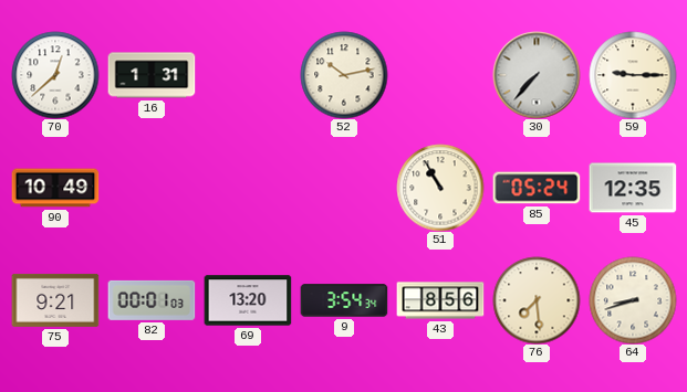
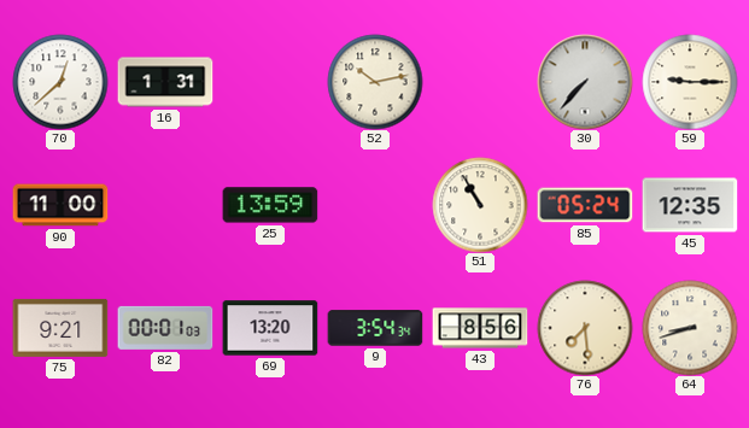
90: 10:49 -> 11:00
25: none -> 13:59
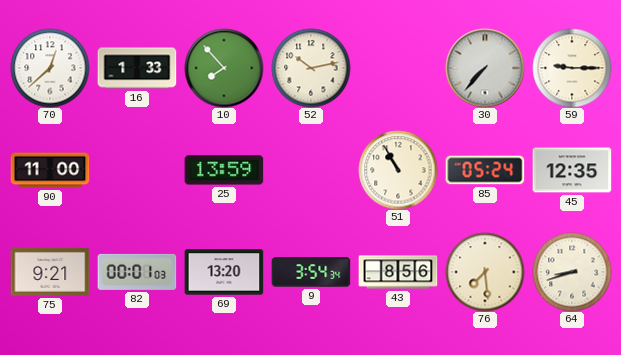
16: 1:31 -> 1:33
10: none -> 7:53
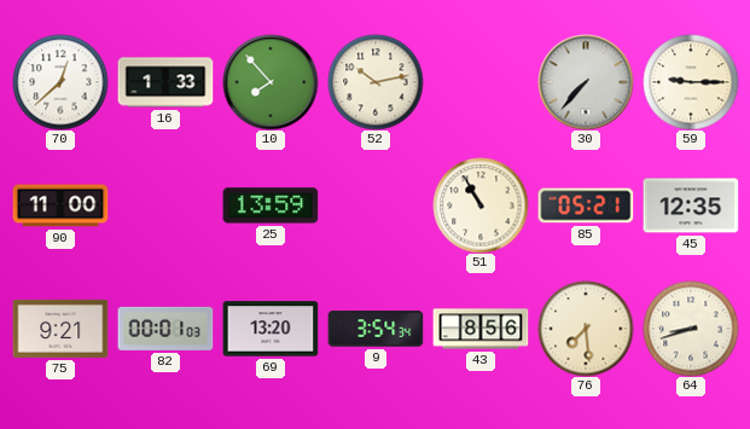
85: 05:24 -> 05:21
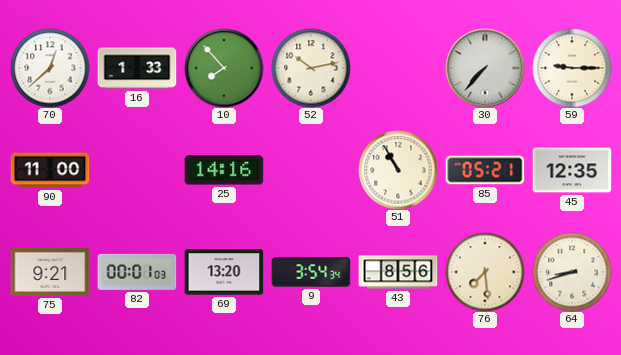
25: 13:59 -> 14:16
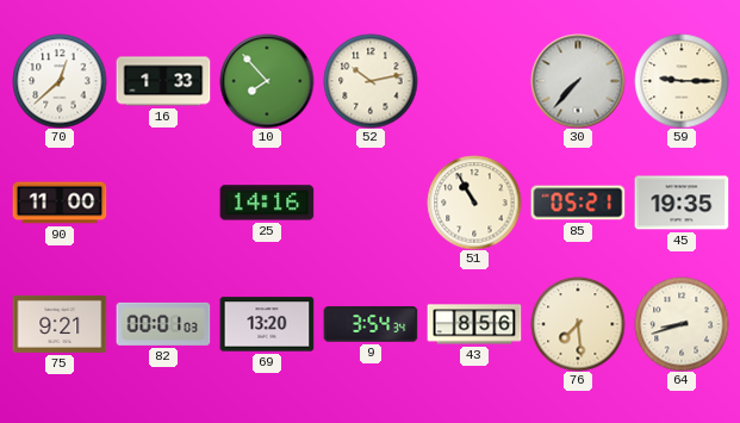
45: 12:35 -> 19:35
